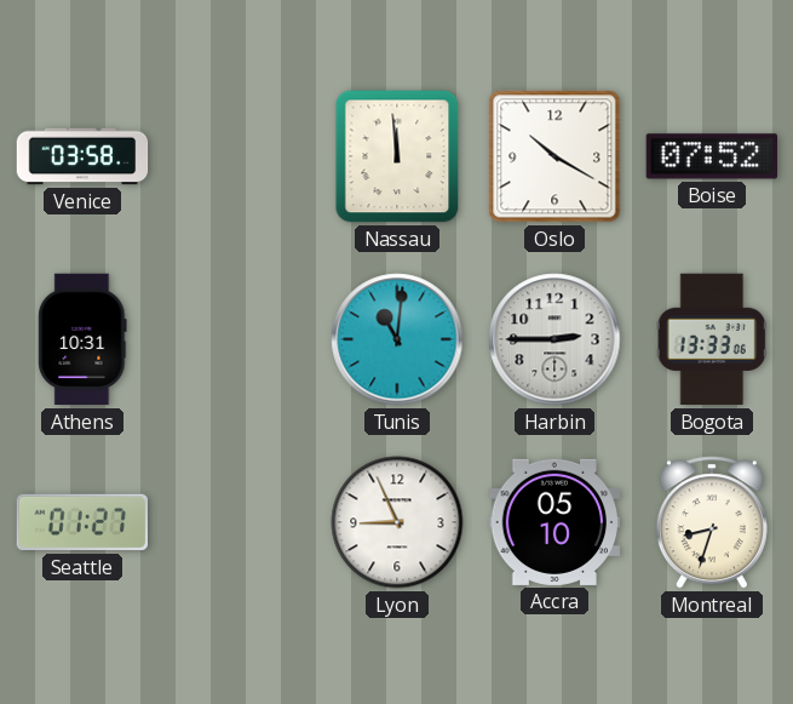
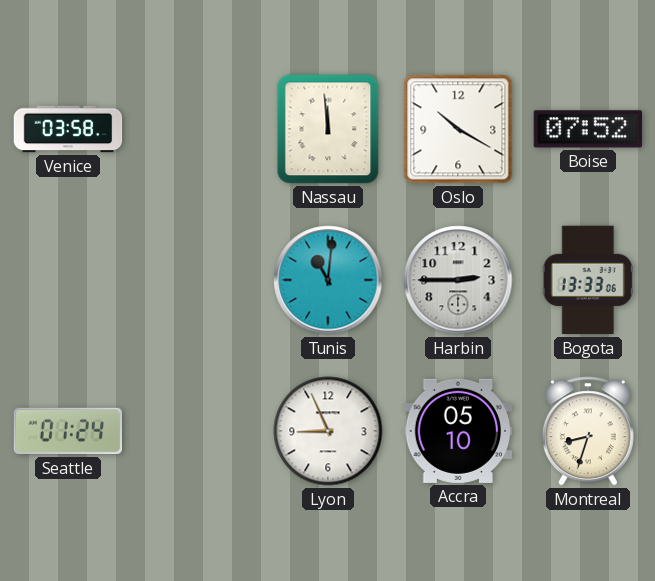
Athens: 10:31 -> none
Seattle: 01:27 -> 01:24
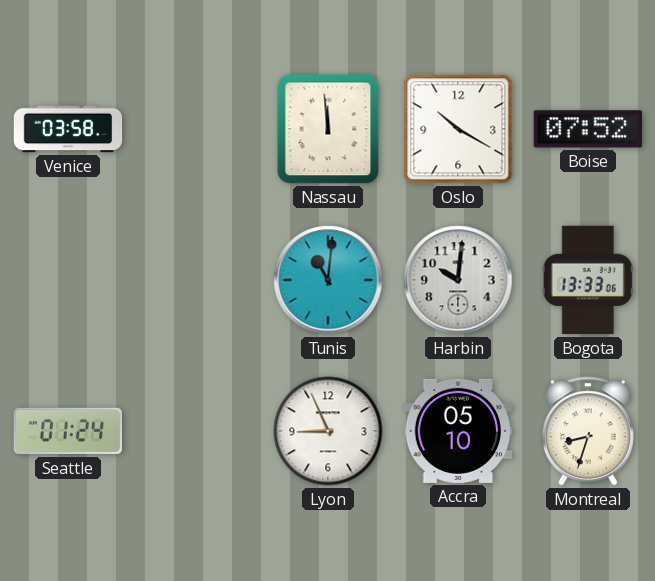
Harbin: 2:45 -> 10:01
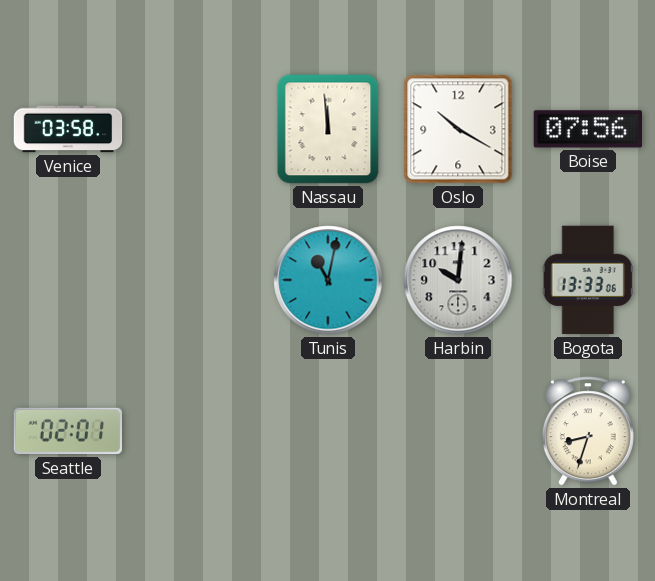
Boise: 07:52 -> 07:56
Tunis: 11:01 -> 11:02
Seattle: 01:24 -> 02:01
Lyon: 8:56 -> none
Accra: 05:10 -> none
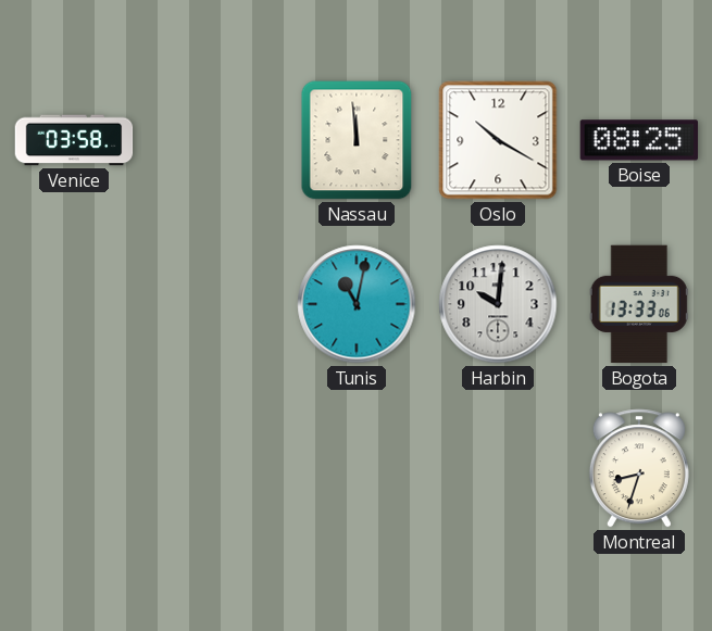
Boise: 07:56 -> 08:25
Seattle: 02:01 -> none
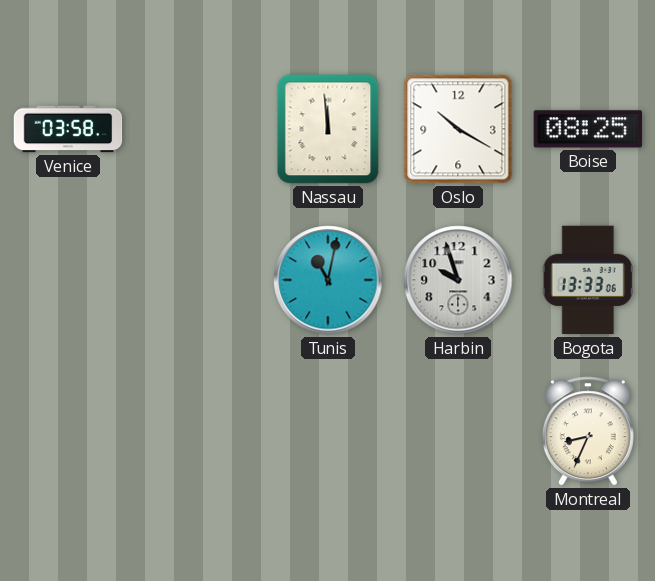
Harbin: 10:01 -> 9:57
Montreal: 8:33 -> 8:34
